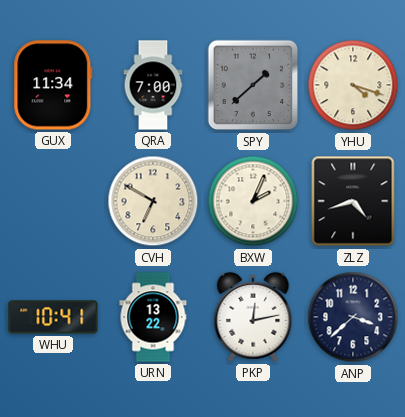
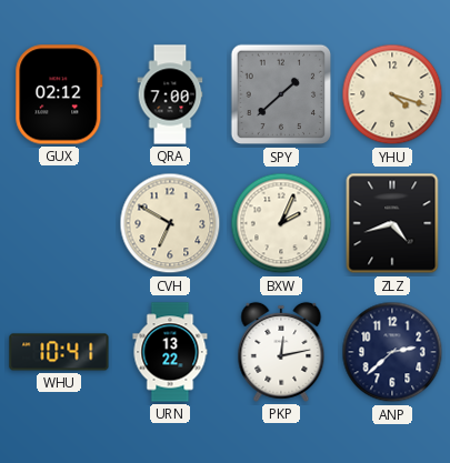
GUX: 11:34 -> 02:12
ANP: 3:38 -> 2:38
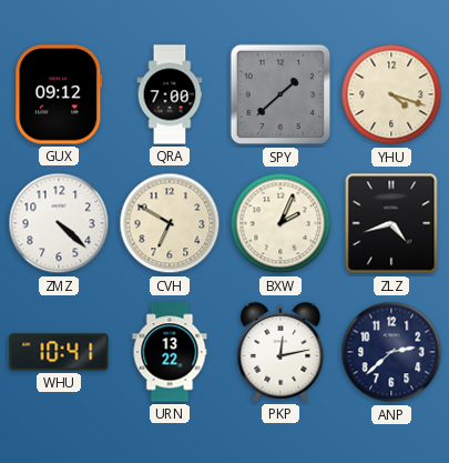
GUX: 02:12 -> 09:12
ZMZ: none -> 4:22
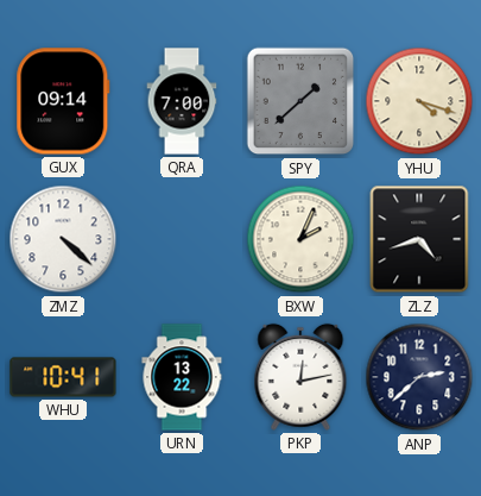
GUX: 09:12 -> 09:14
CVH: 6:50 -> none
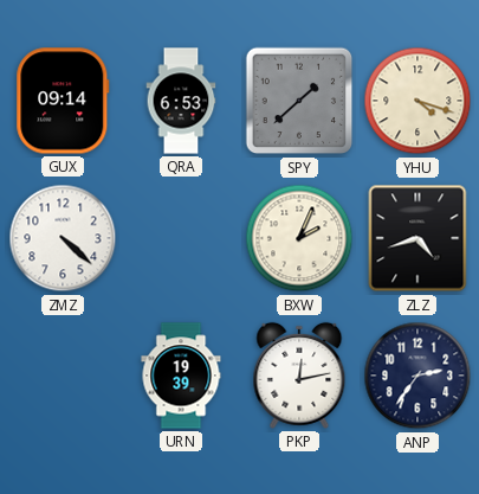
QRA: 7:00 -> 6:53
WHU: 10:41 -> none
URN: 13:22 -> 19:39
ANP: 2:38 -> 2:36
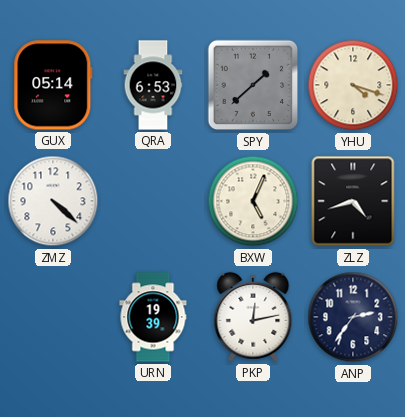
GUX: 09:14 -> 05:14
BXW: 2:04 -> 5:04
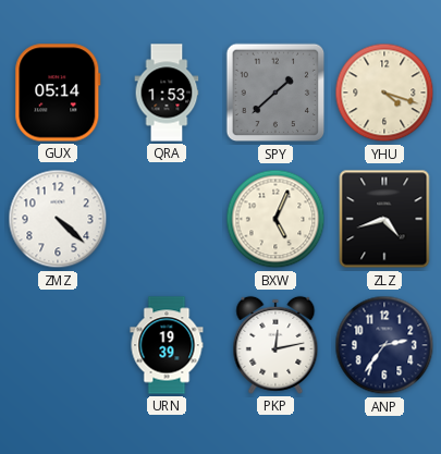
QRA: 6:53 -> 1:53
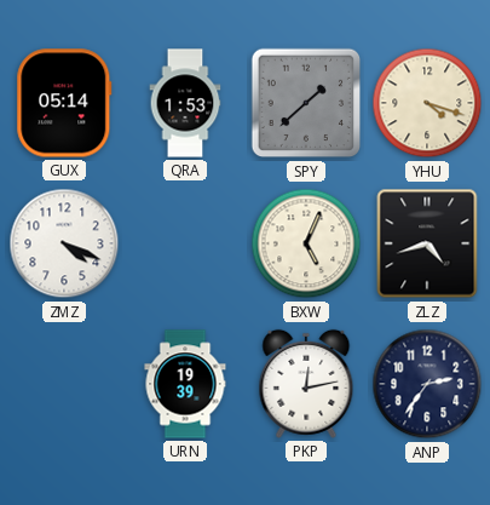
ZMZ: 4:22 -> 4:19
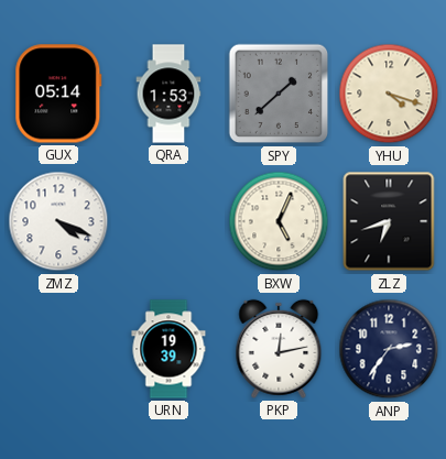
ZLZ: 4:42 -> 6:42
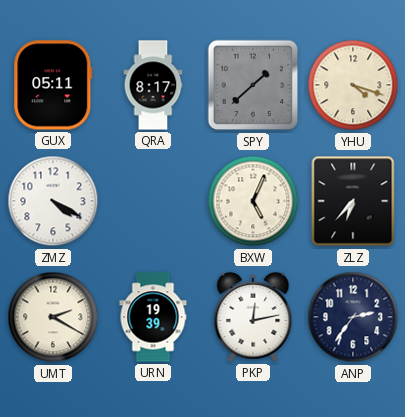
GUX: 05:14 -> 05:11
QRA: 1:53 -> 8:17
ZMZ: 4:19 -> 4:20
ZLZ: 6:42 -> 6:37
UMT: none -> 2:20
